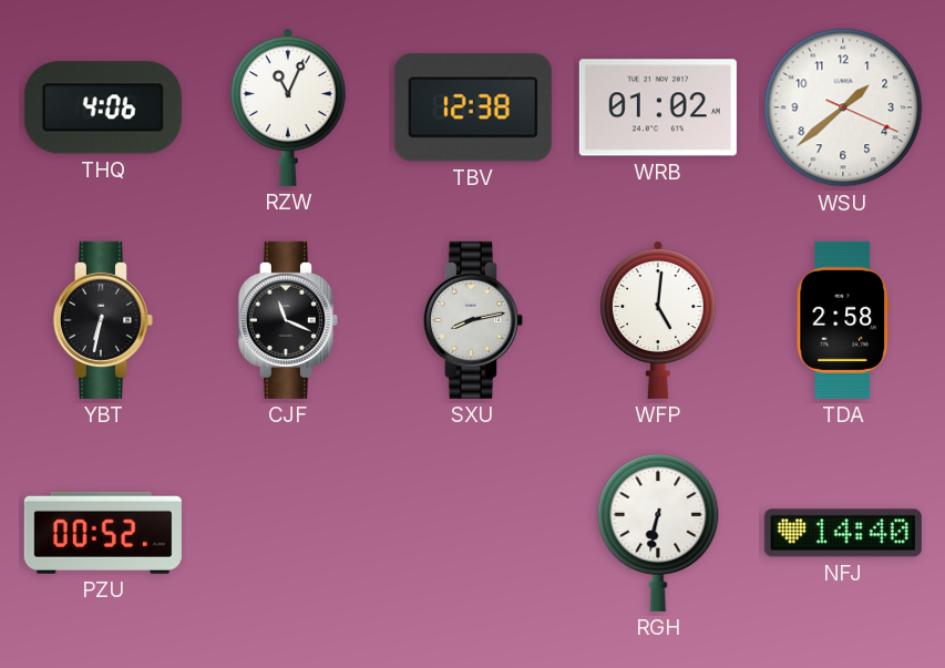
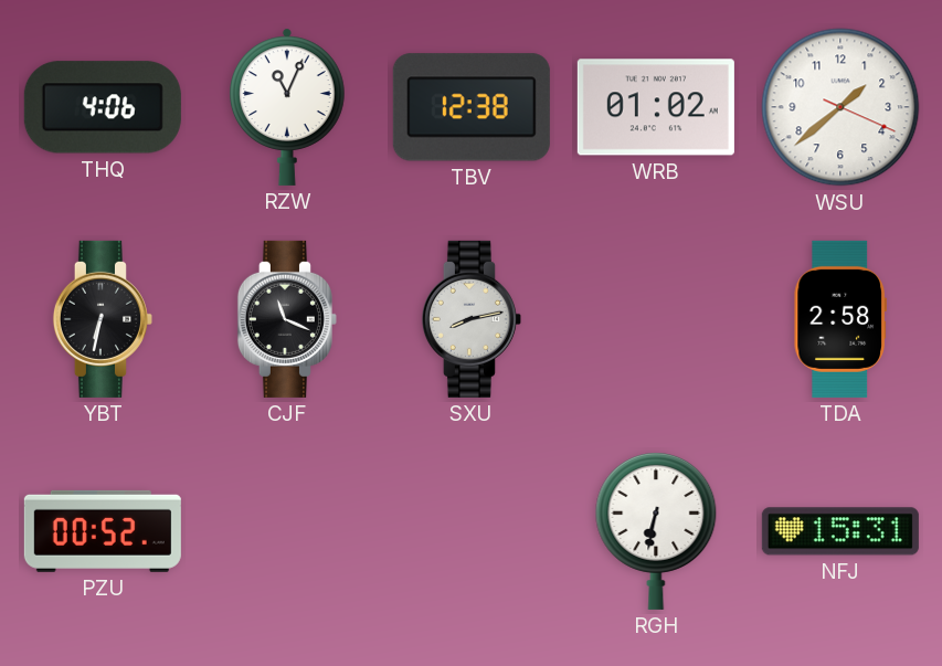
WFP: 5:01 -> none
NFJ: 14:40 -> 15:31
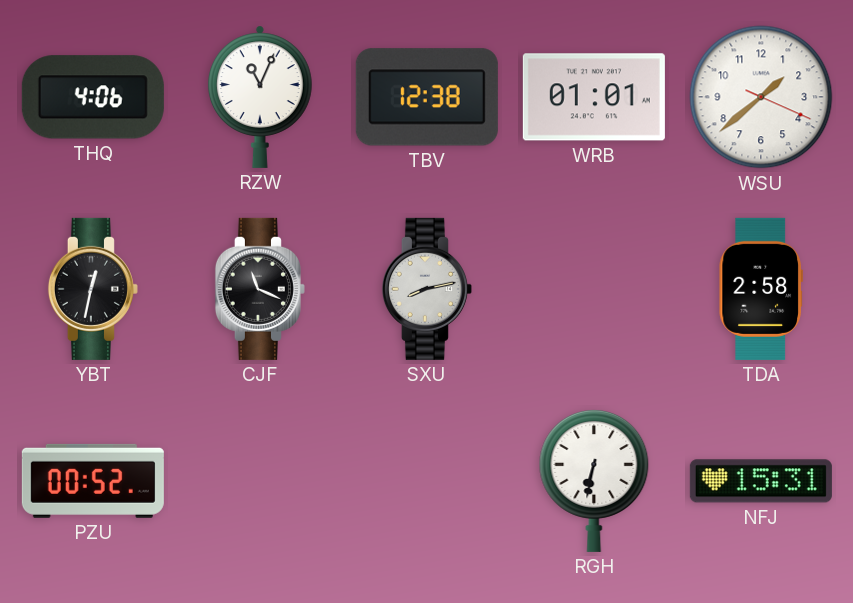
WRB: 01:02 -> 01:01
YBT: 6:32 -> 12:32
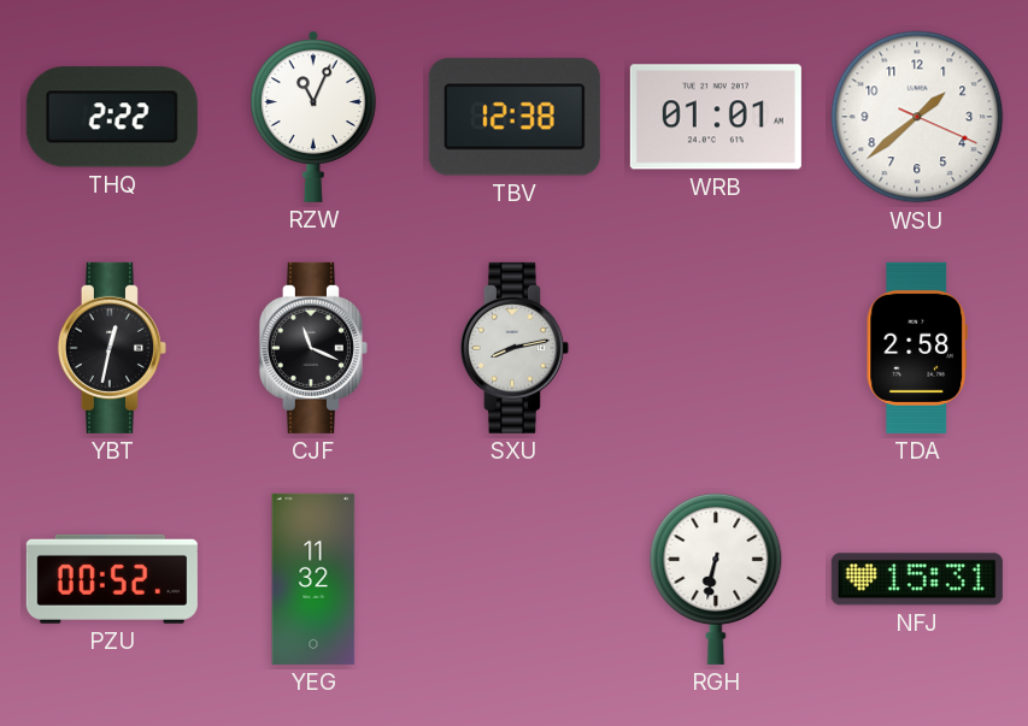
THQ: 4:06 -> 2:22
YEG: none -> 11:32
